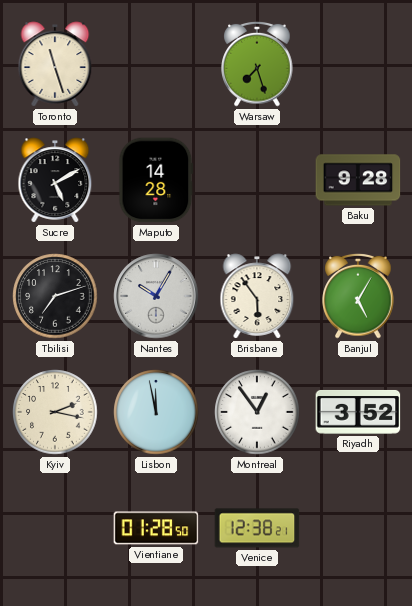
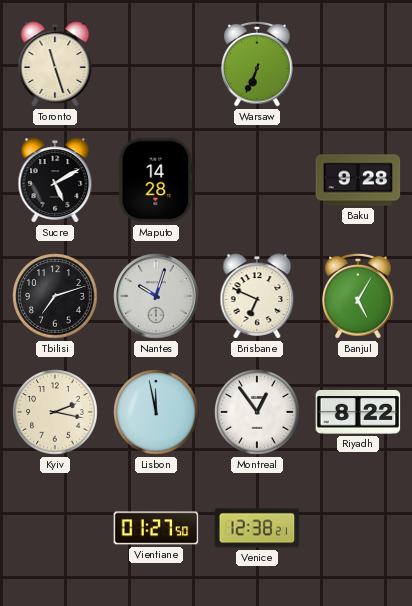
Warsaw: 7:27 -> 6:34
Nantes: 10:05 -> 10:03
Brisbane: 5:54 -> 6:49
Riyadh: 3:52 -> 8:22
Vientiane: 01:28 -> 01:27
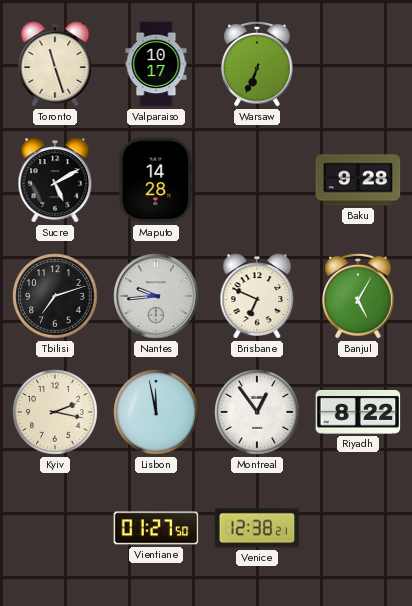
Valparaiso: none -> 10:17
Nantes: 10:03 -> 9:44
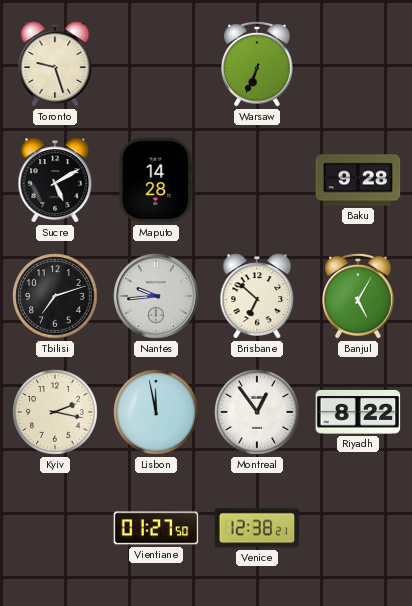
Toronto: 11:27 -> 9:27
Valparaiso: 10:17 -> none
Brisbane: 6:49 -> 6:52
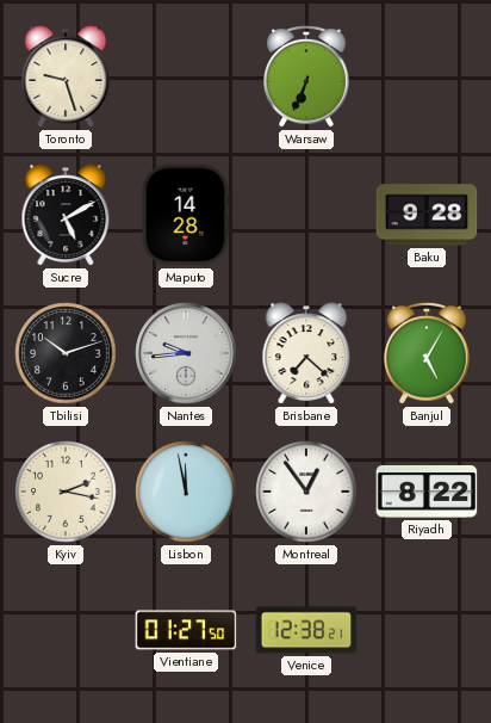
Tbilisi: 7:12 -> 10:12
Brisbane: 6:52 -> 7:22
